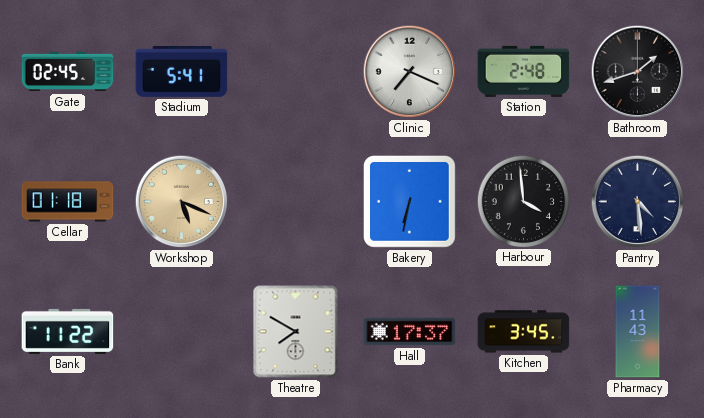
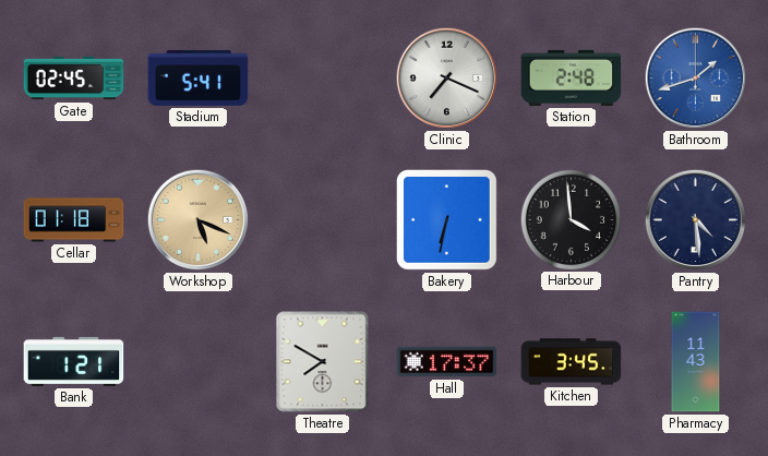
Bathroom dial: black -> blue
Bank: 11:22 -> 1:21
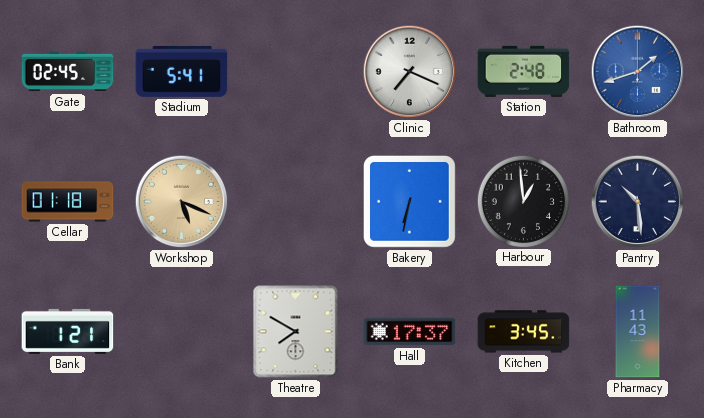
Harbour: 3:59 -> 12:59
Pantry: 4:29 -> 10:29
